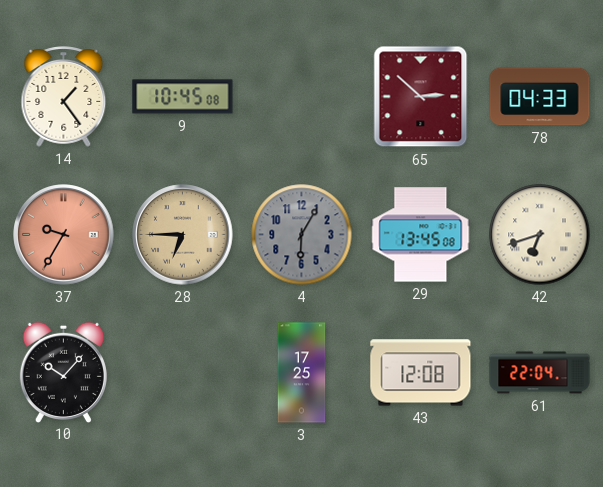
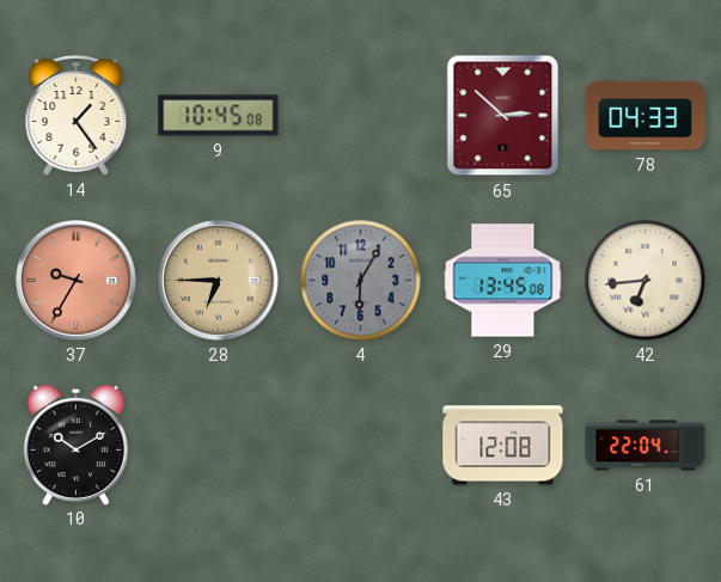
42: 6:42 -> 6:44
10: 10:07 -> 10:10
3: 17:25 -> none
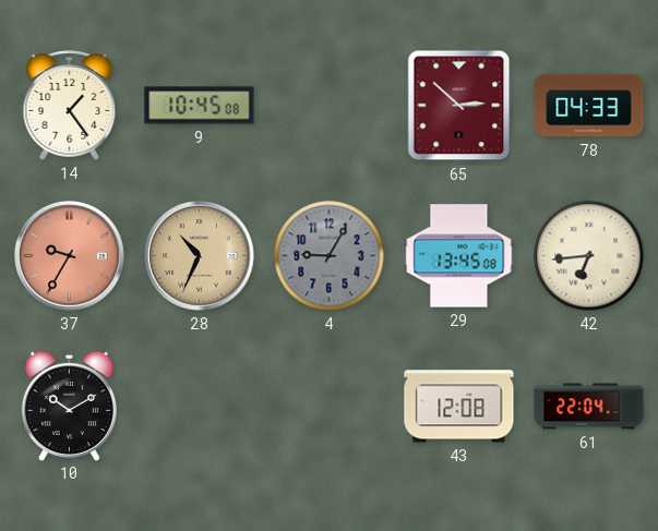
28: 6:45 -> 10:34
4: 6:05 -> 9:05
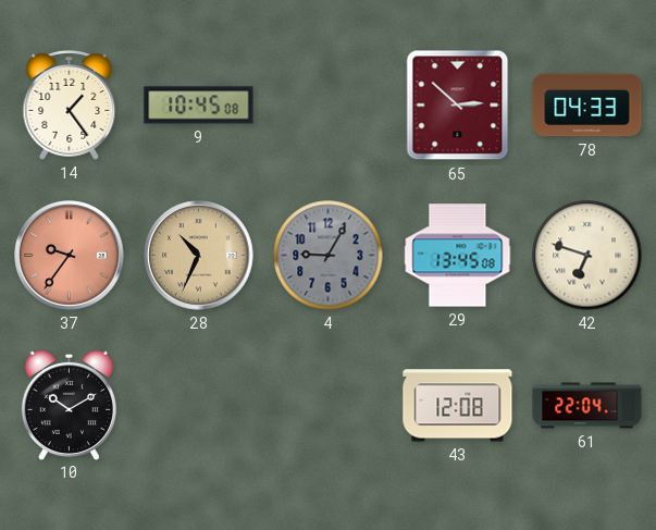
37: 9:35 -> 9:36
42: 6:44 -> 6:48
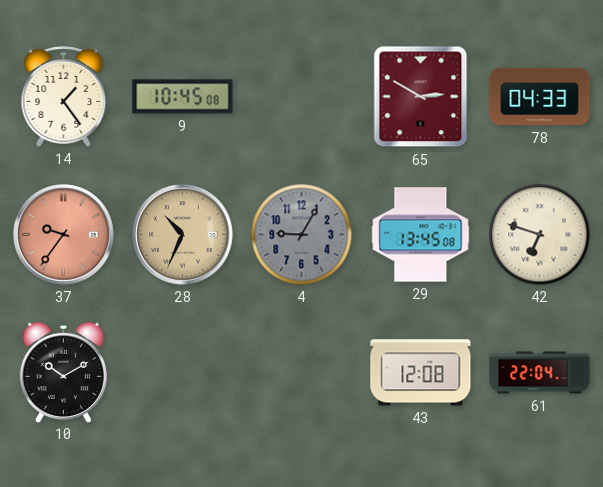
65: 2:52 -> 2:50
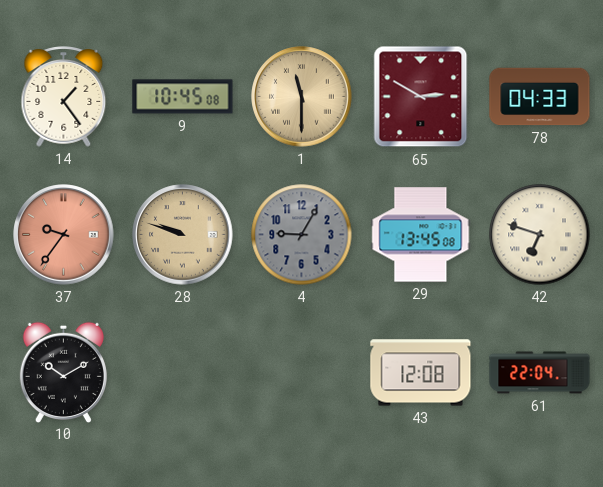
1: none -> 11:30
28: 10:34 -> 9:48
